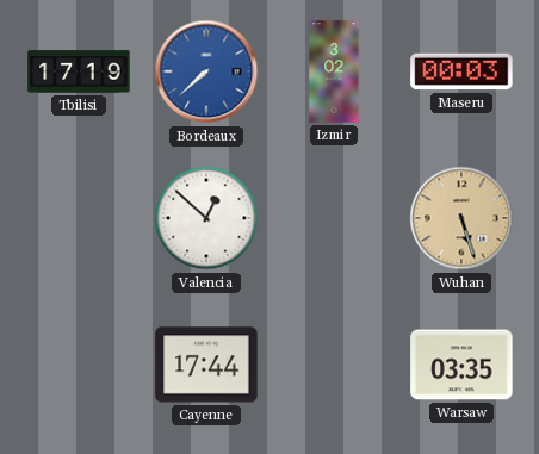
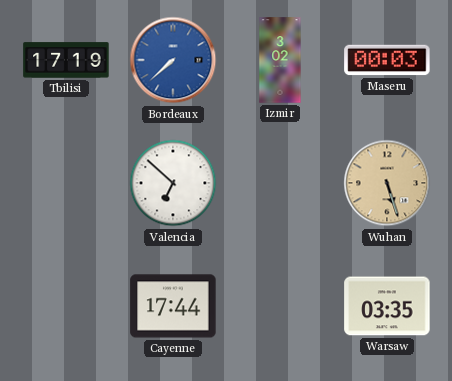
Valencia: 12:52 -> 6:52
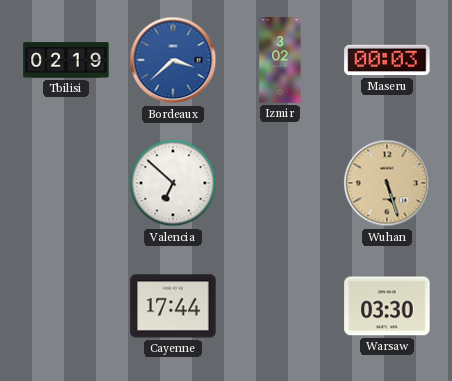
Tbilisi: 17:19 -> 02:19
Bordeaux: 7:38 -> 3:38
Warsaw: 03:35 -> 03:30
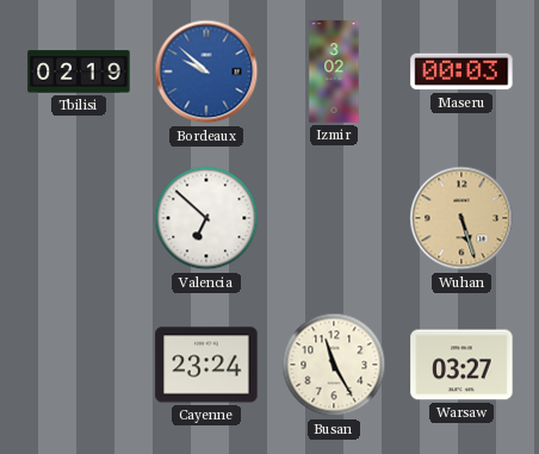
Bordeaux: 3:38 -> 9:52
Cayenne: 17:44 -> 23:24
Busan: none -> 11:25
Warsaw: 03:30 -> 03:27
